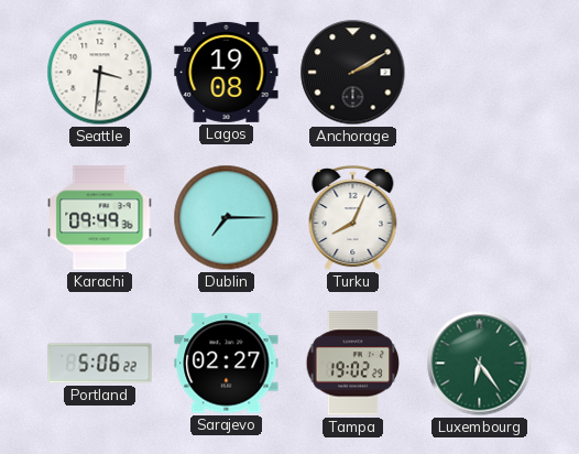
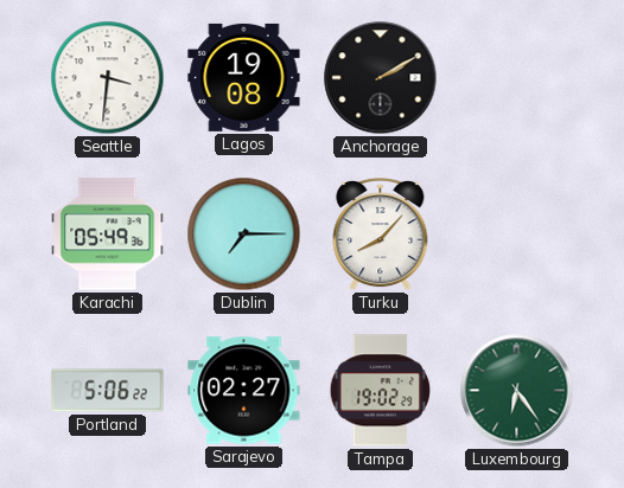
Karachi: 09:49 -> 05:49
Turku: 8:04 -> 8:07
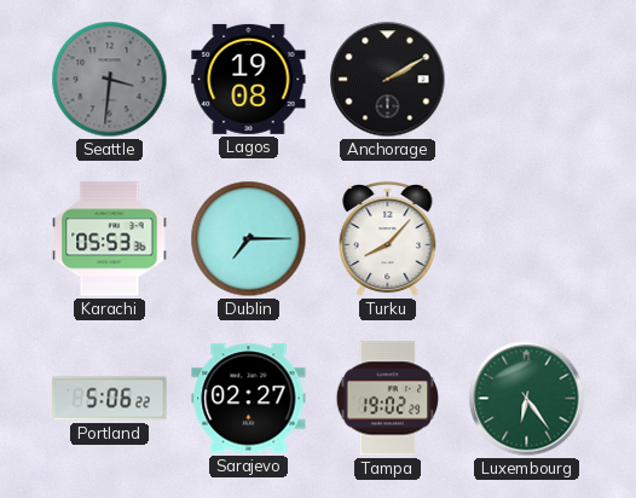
Seattle dial: white -> grey
Karachi: 05:49 -> 05:53
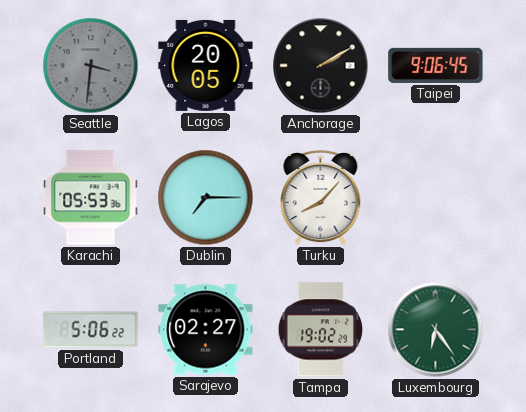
Lagos: 19:08 -> 20:05
Taipei: none -> 9:06
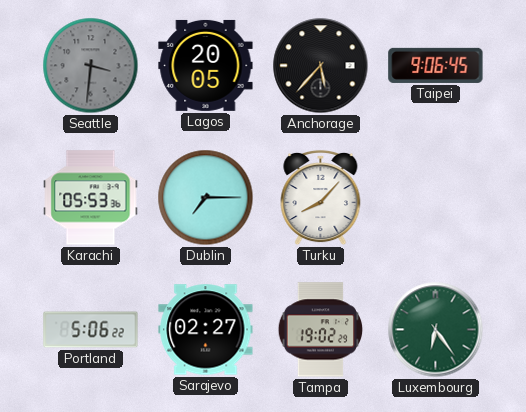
Anchorage: 2:10 -> 5:37
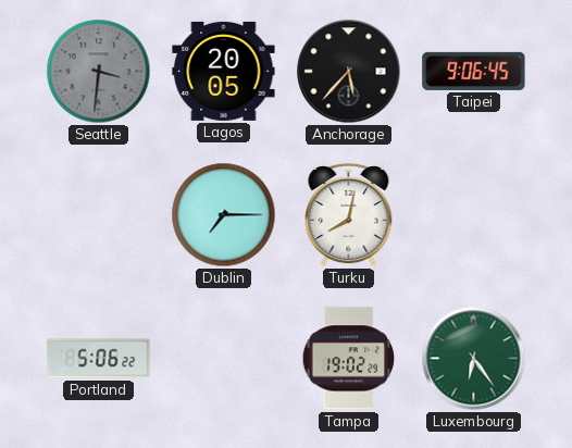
Karachi: 05:53 -> none
Turku: 8:07 -> 8:02
Sarajevo: 02:27 -> none
